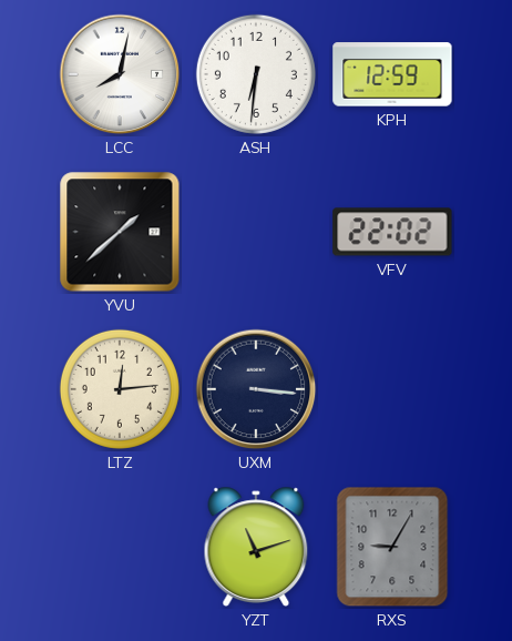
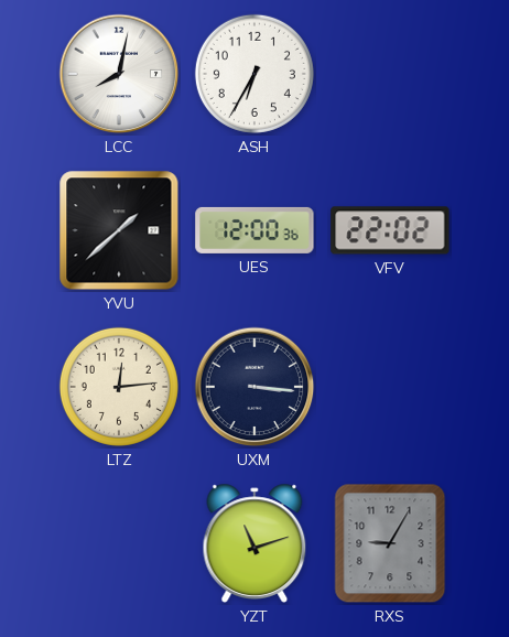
ASH: 6:31 -> 6:35
KPH: 12:59 -> none
UES: none -> 12:00
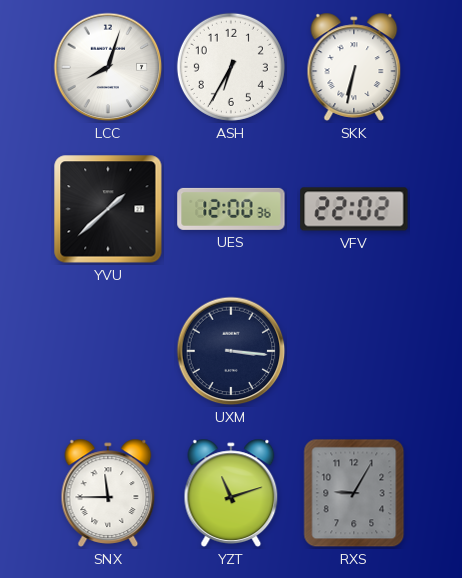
LCC: 8:02 -> 8:03
SKK: none -> 6:32
LTZ: 12:14 -> none
SNX: none -> 11:45
